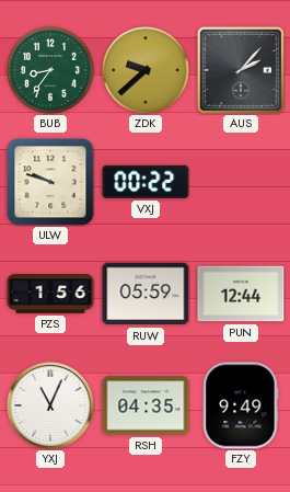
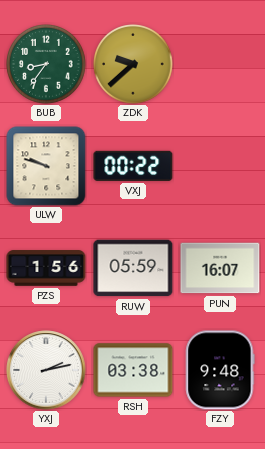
AUS: 2:07 -> none
PUN: 12:44 -> 16:07
YXJ: 11:04 -> 2:13
RSH: 04:35 -> 03:38
FZY: 9:49 -> 9:48
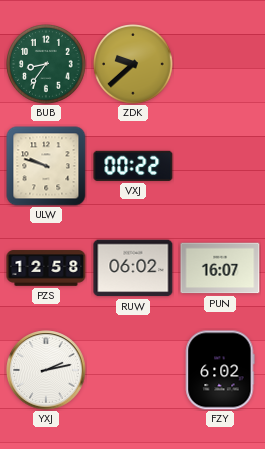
PZS: 1:56 -> 12:58
RUW: 05:59 -> 06:02
RSH: 03:38 -> none
FZY: 9:48 -> 6:02
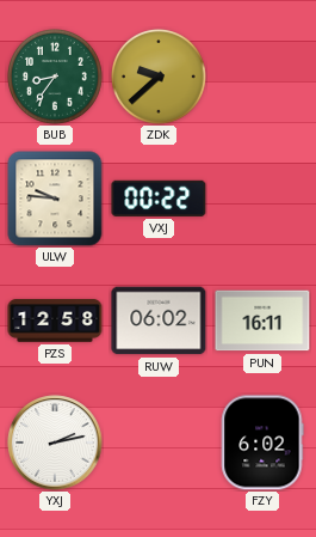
ULW: 9:48 -> 9:46
PUN: 16:07 -> 16:11
